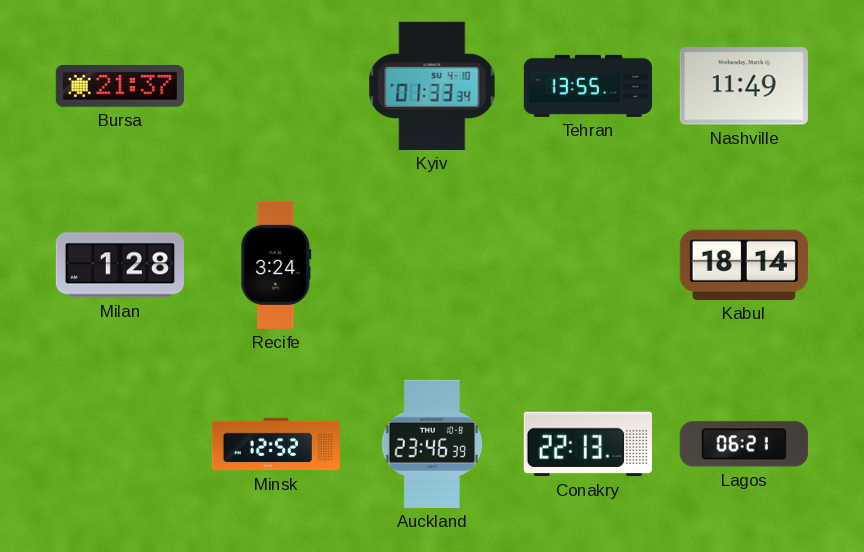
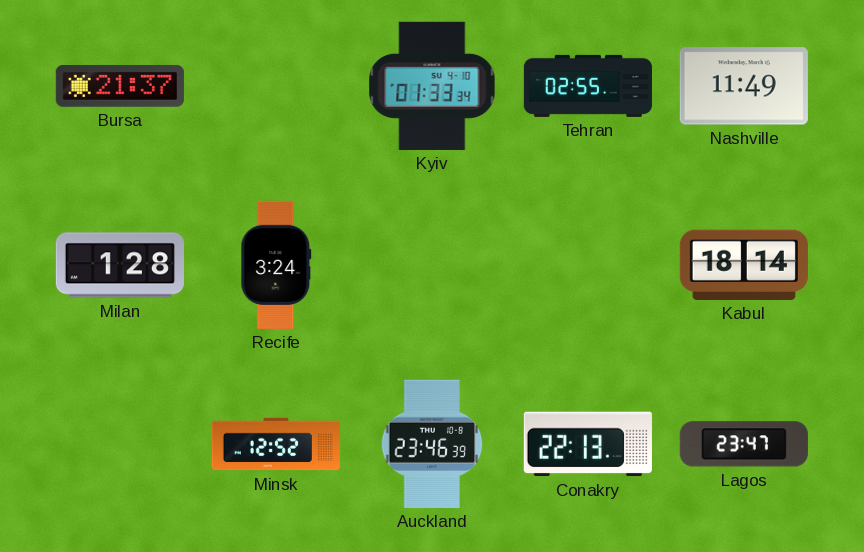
Tehran: 13:55 -> 02:55
Lagos: 06:21 -> 23:47
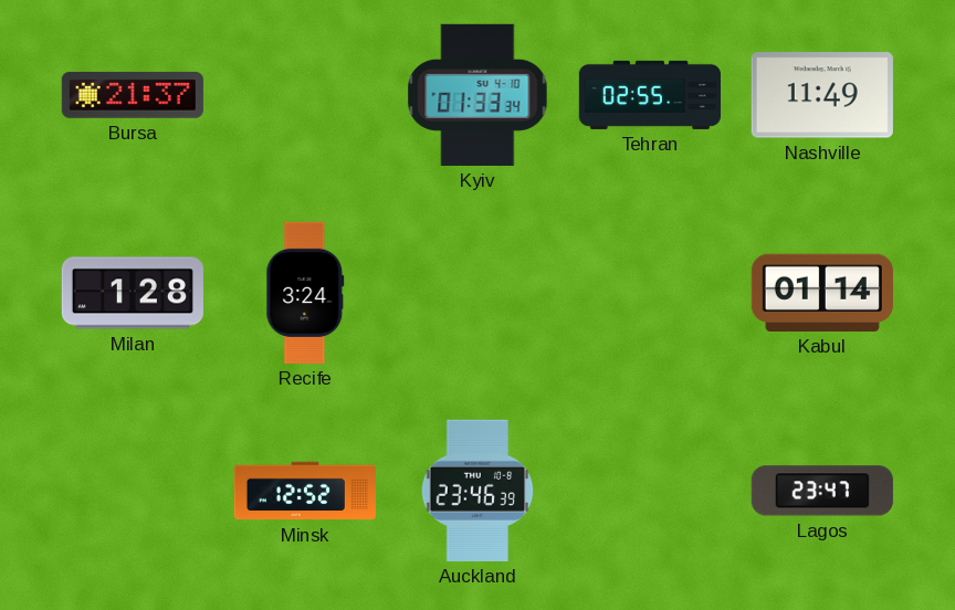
Kabul: 18:14 -> 01:14
Conakry: 22:13 -> none
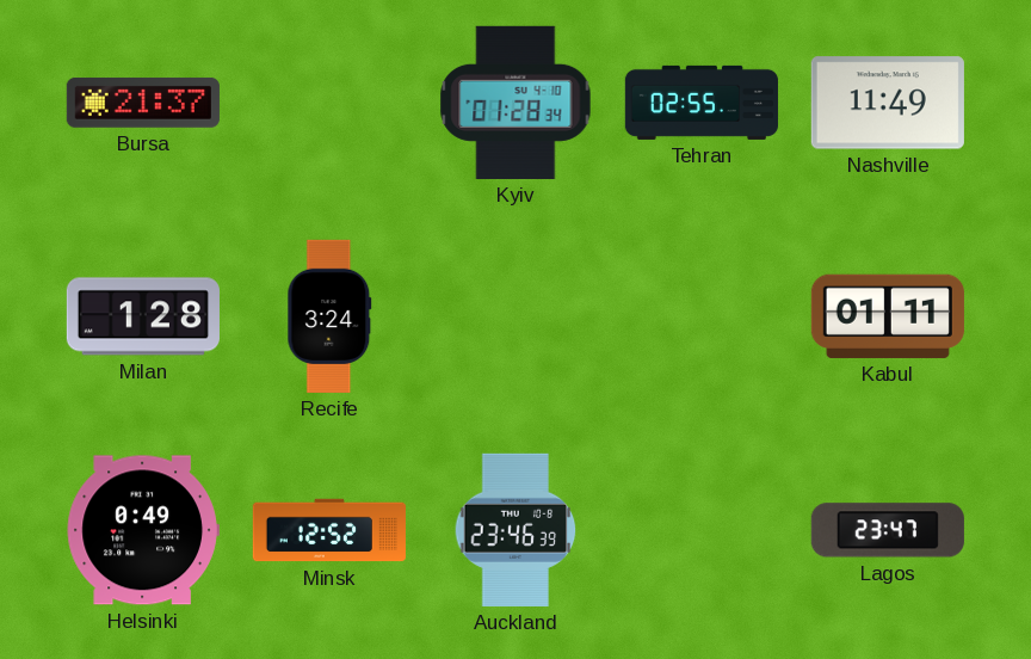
Kyiv: 01:33 -> 01:28
Kabul: 01:14 -> 01:11
Helsinki: none -> 0:49
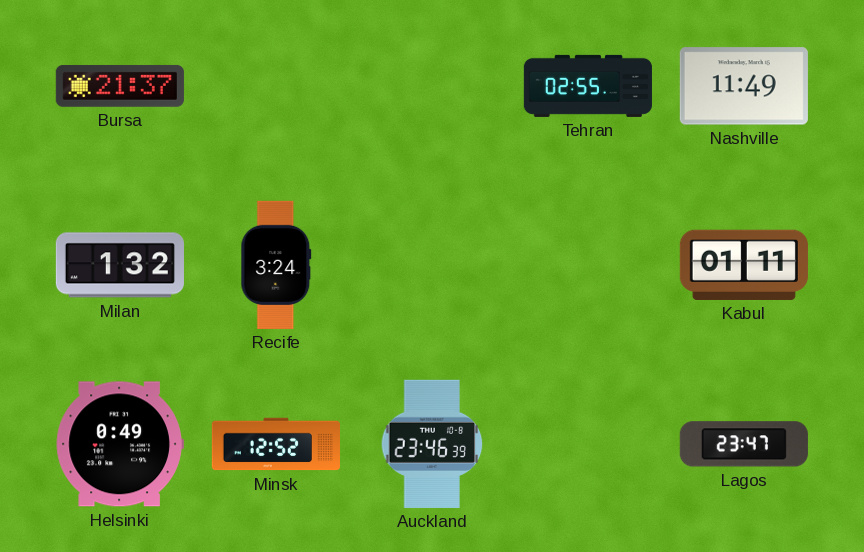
Kyiv: 01:28 -> none
Milan: 1:28 -> 1:32
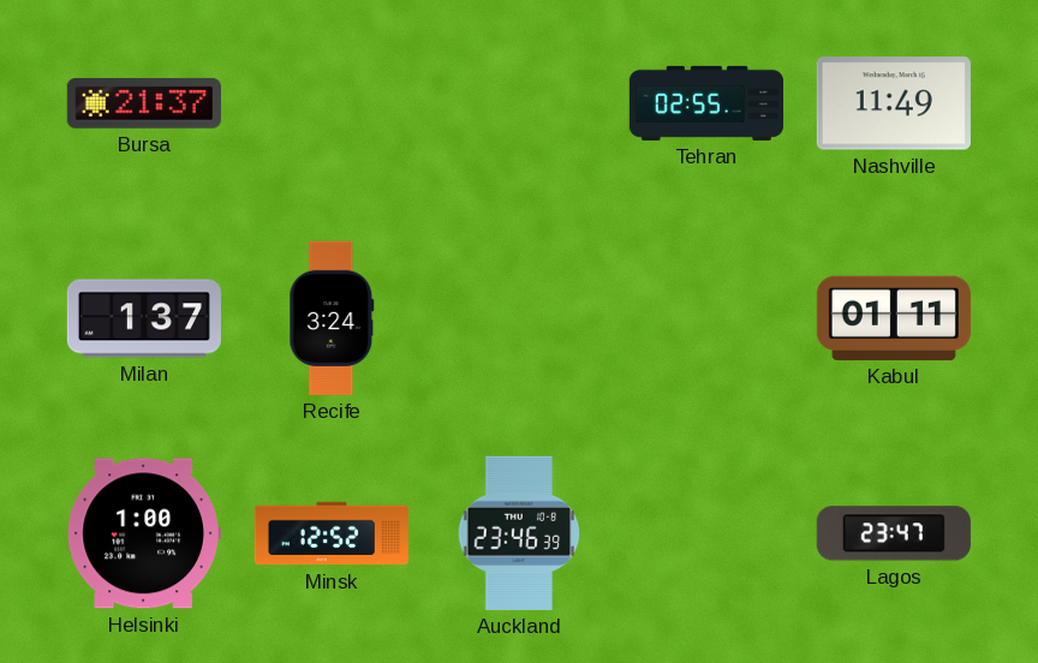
Milan: 1:32 -> 1:37
Helsinki: 0:49 -> 1:00
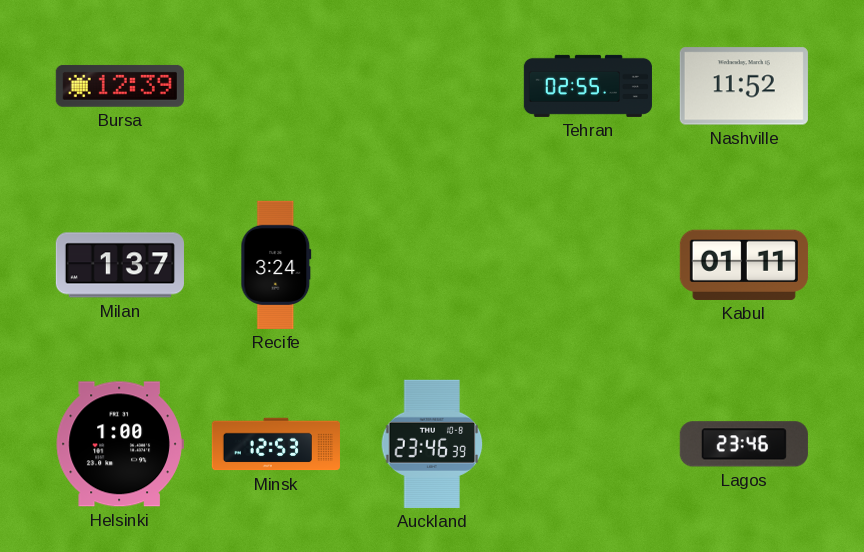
Bursa: 21:37 -> 12:39
Nashville: 11:49 -> 11:52
Minsk: 12:52 -> 12:53
Lagos: 23:47 -> 23:46
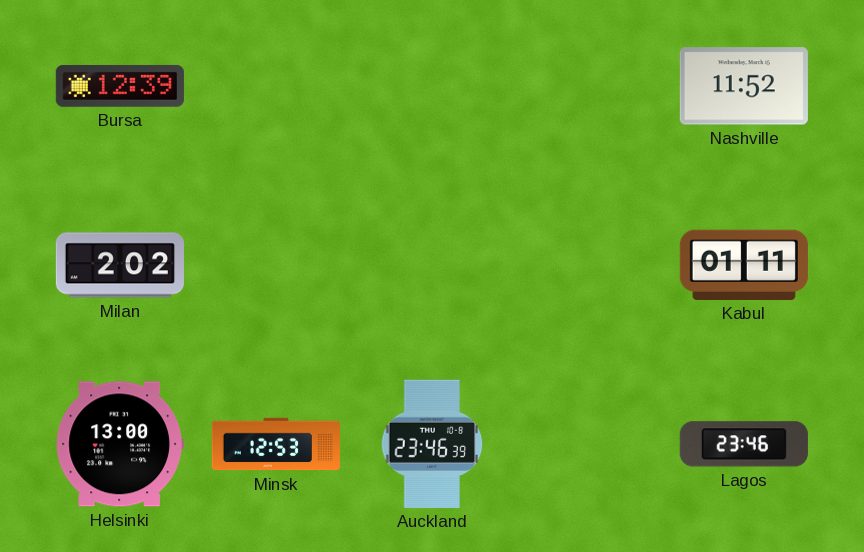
Tehran: 02:55 -> none
Milan: 1:37 -> 2:02
Recife: 3:24 -> none
Helsinki: 1:00 -> 13:00
